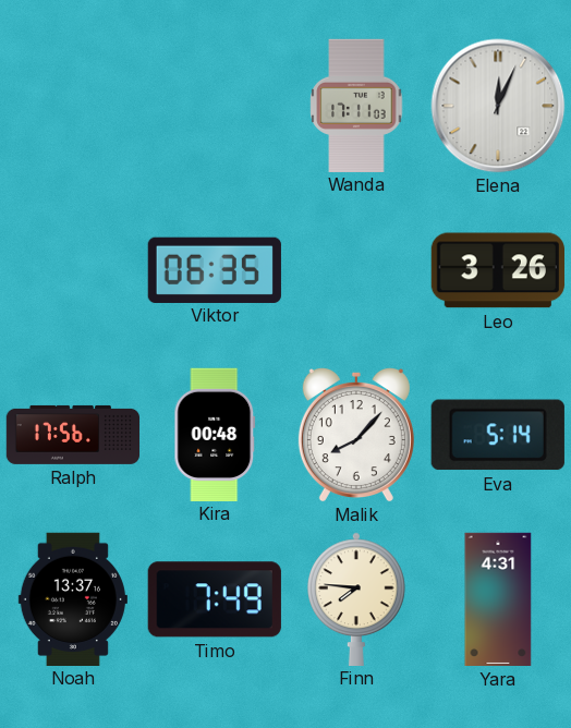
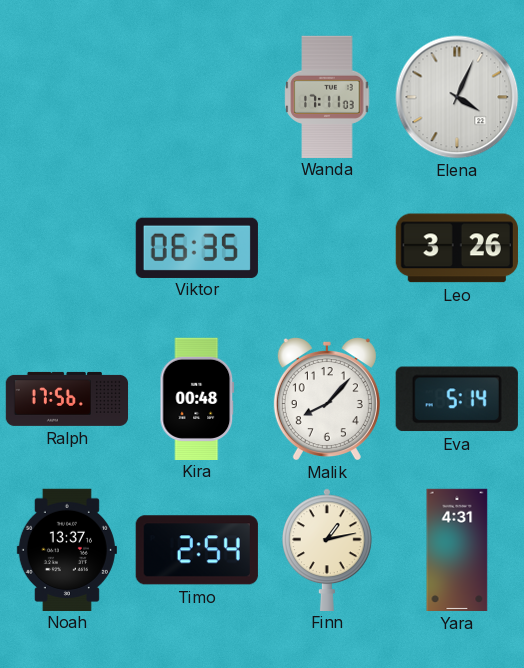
Elena: 12:04 -> 4:04
Timo: 7:49 -> 2:54
Finn: 7:46 -> 1:13
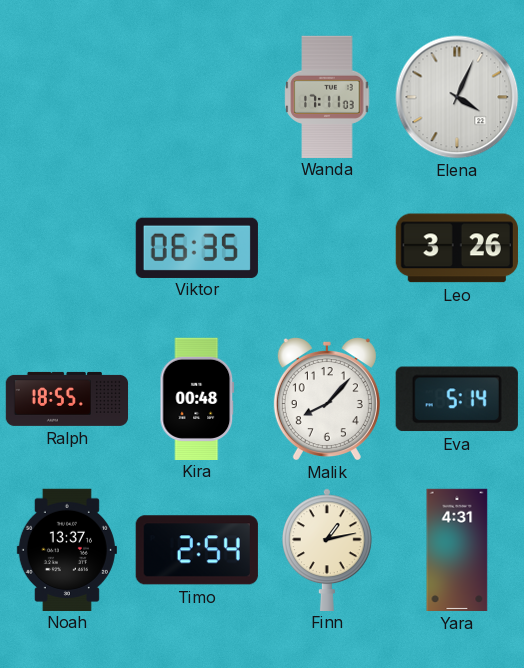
Ralph: 17:56 -> 18:55
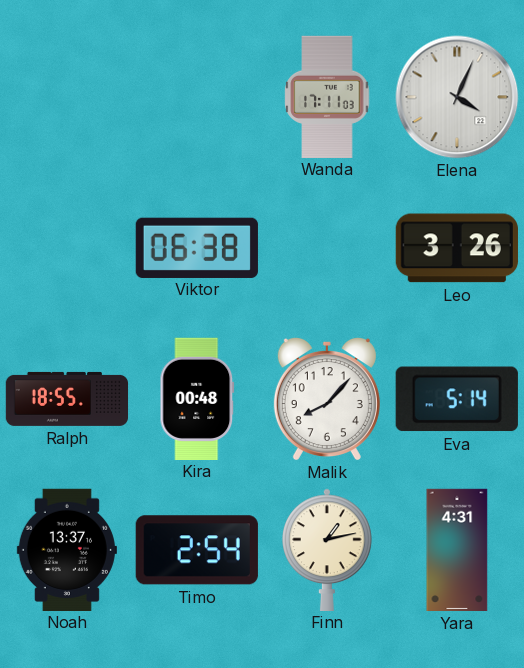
Viktor: 06:35 -> 06:38
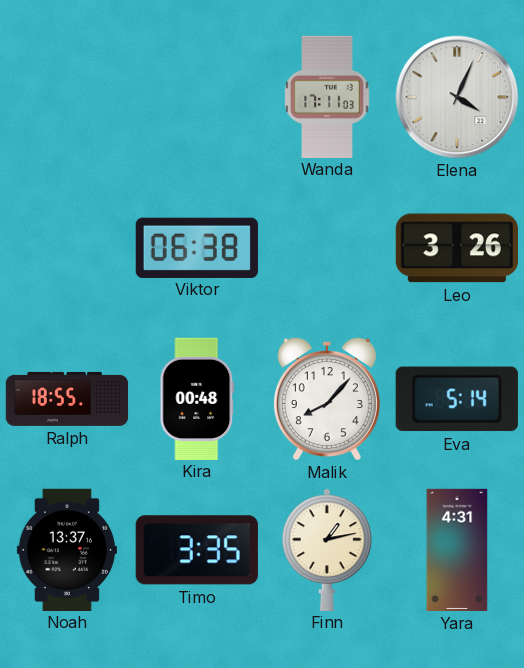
Timo: 2:54 -> 3:35
